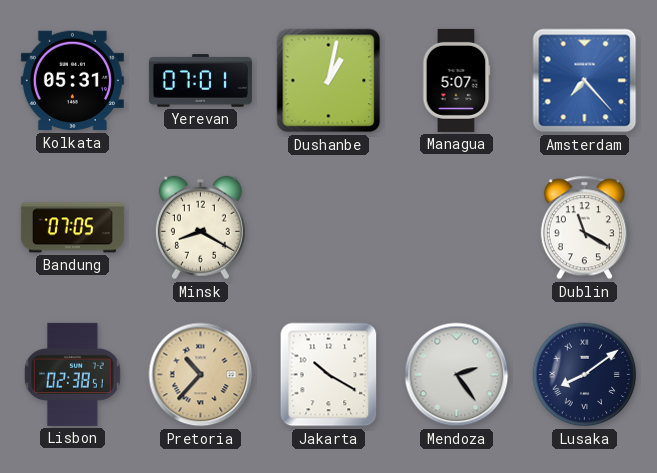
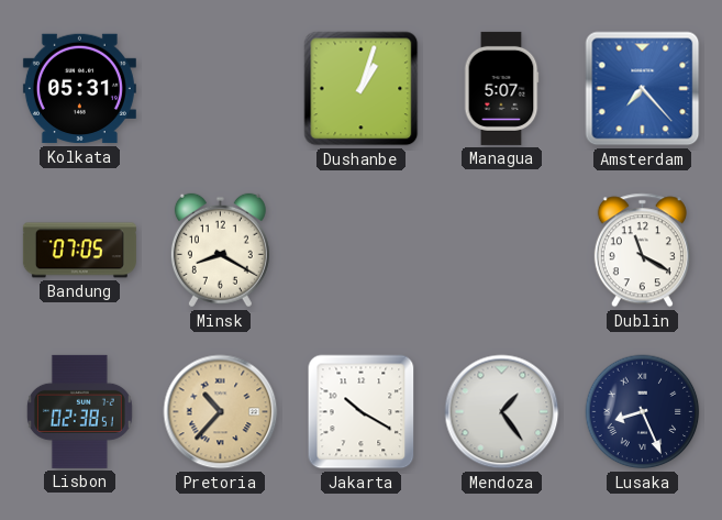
Yerevan: 07:01 -> none
Dushanbe: 1:02 -> 1:03
Mendoza: 2:24 -> 1:24
Lusaka: 8:09 -> 8:26
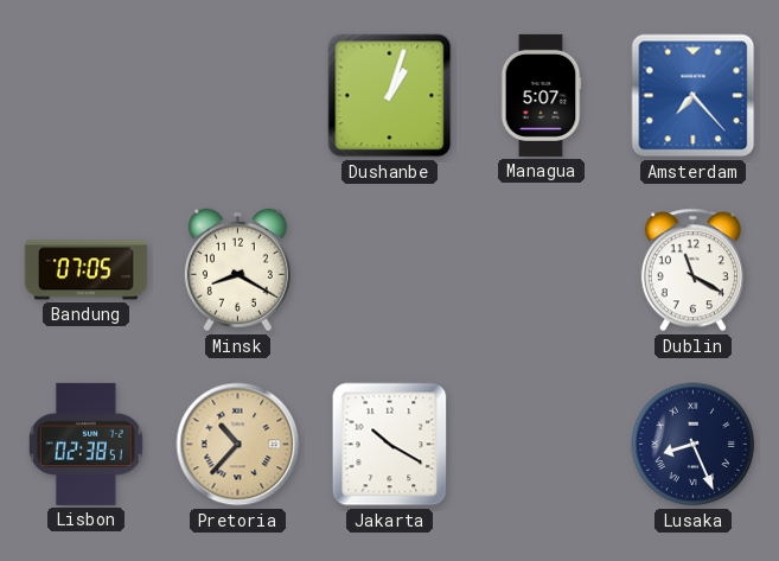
Kolkata: 05:31 -> none
Mendoza: 1:24 -> none
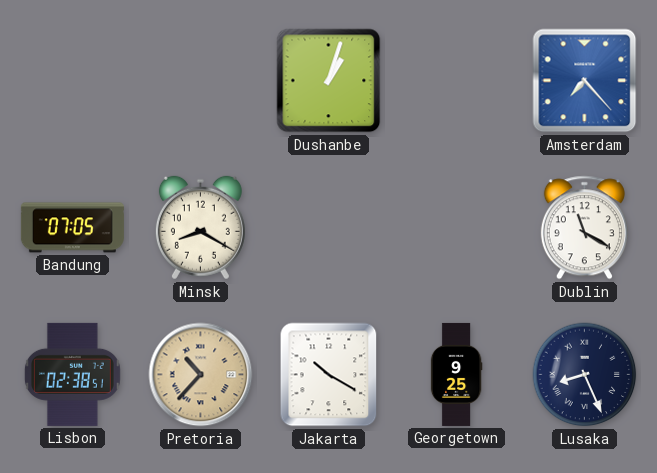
Managua: 5:07 -> none
Georgetown: none -> 9:25
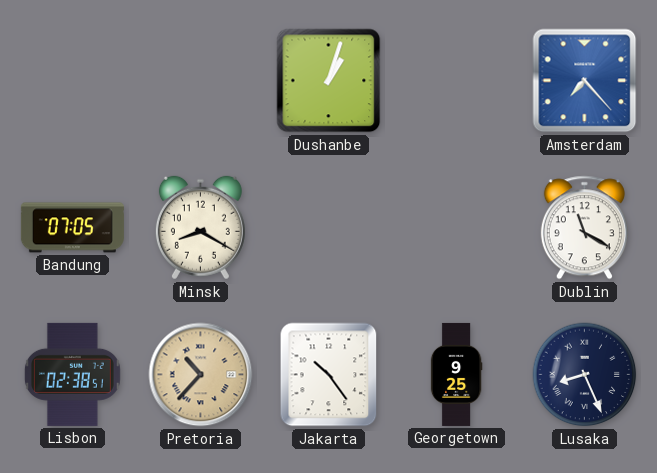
Jakarta: 10:20 -> 10:24
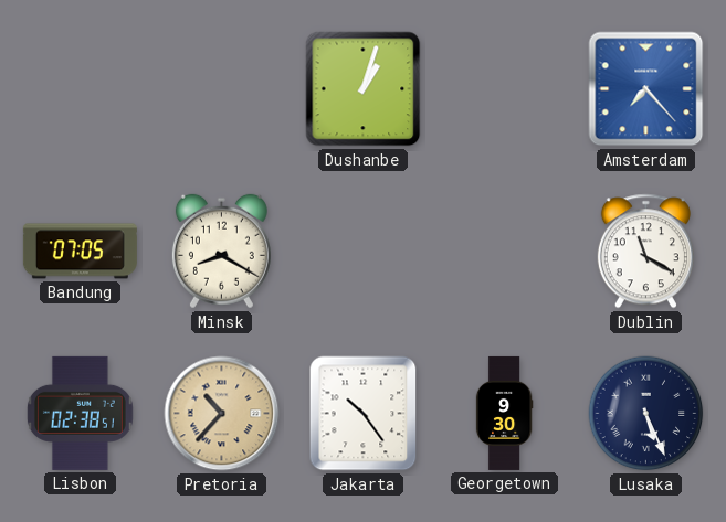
Georgetown: 9:25 -> 9:30
Lusaka: 8:26 -> 5:26
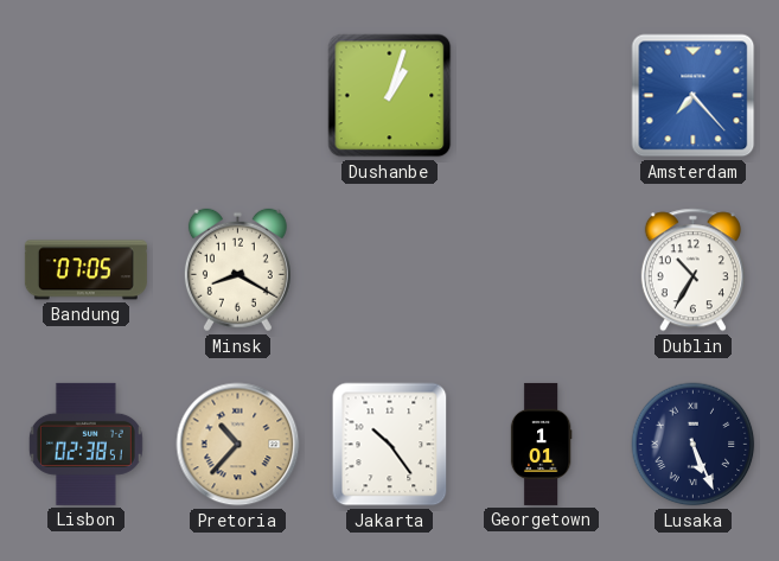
Dublin: 11:20 -> 10:35
Georgetown: 9:30 -> 1:01
